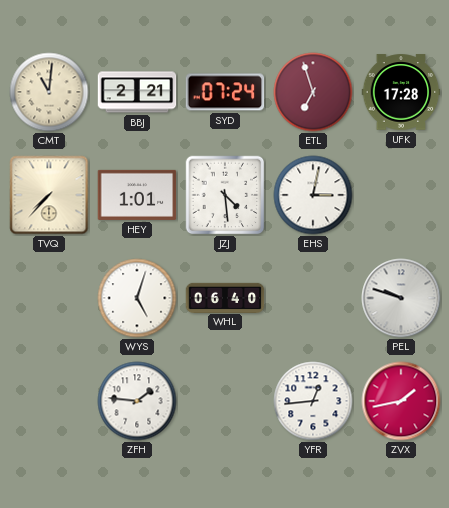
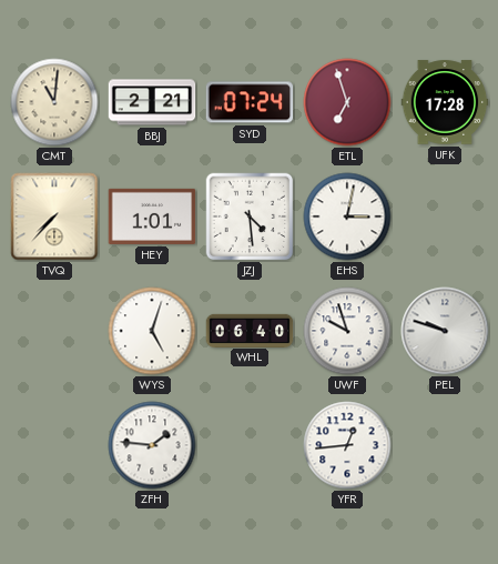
UWF: none -> 9:57
ZVX: 1:43 -> none
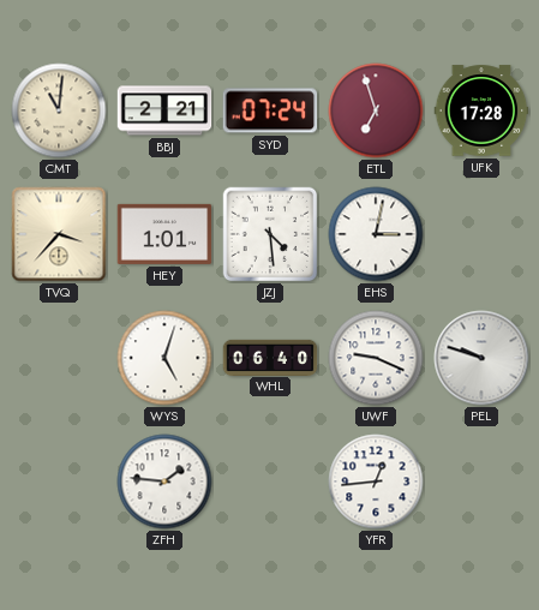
TVQ: 7:37 -> 3:37
UWF: 9:57 -> 9:19
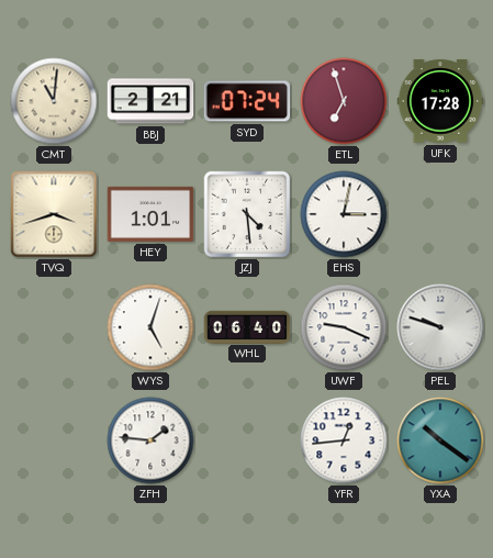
TVQ: 3:37 -> 3:42
YXA: none -> 10:21
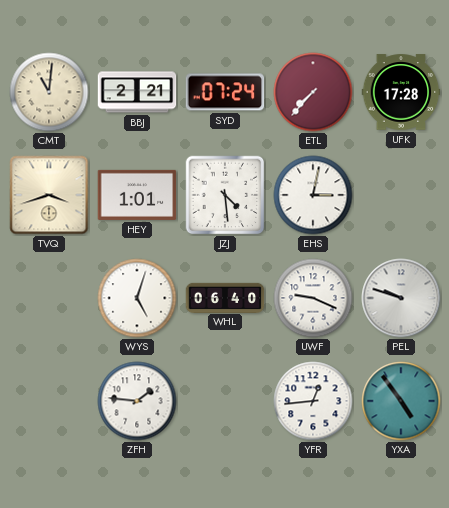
ETL: 6:57 -> 7:37
YXA: 10:21 -> 4:54
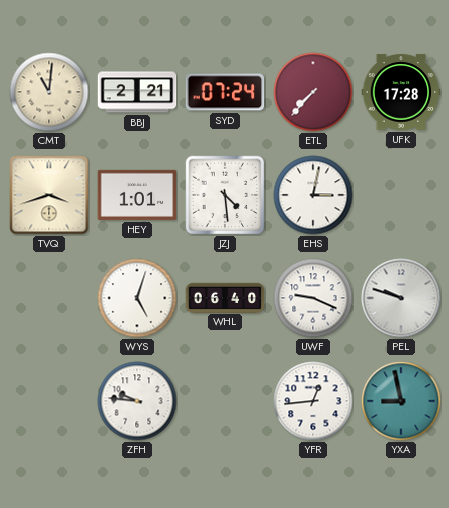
ZFH: 1:46 -> 9:46
YXA: 4:54 -> 8:58
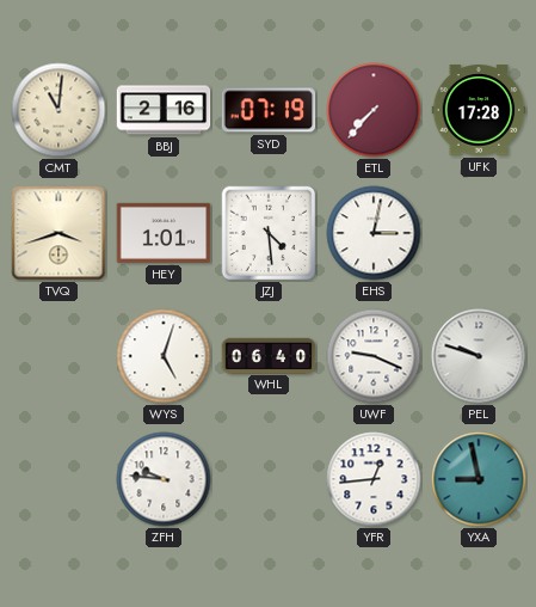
BBJ: 2:21 -> 2:16
SYD: 07:24 -> 07:19
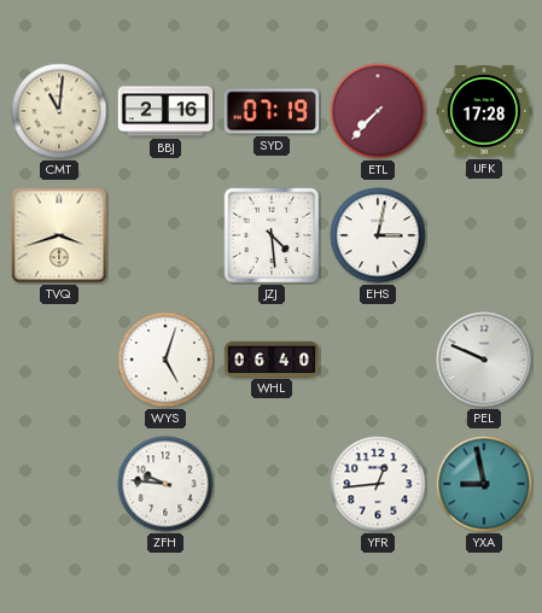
HEY: 1:01 -> none
UWF: 9:19 -> none
PEL: 9:48 -> 9:49
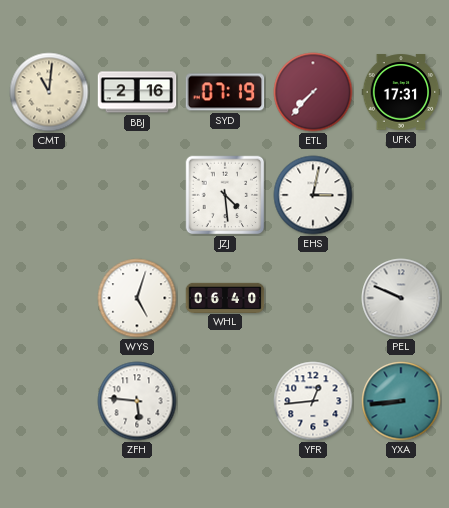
UFK: 17:28 -> 17:31
TVQ: 3:42 -> none
ZFH: 9:46 -> 5:46
YXA: 8:58 -> 8:44
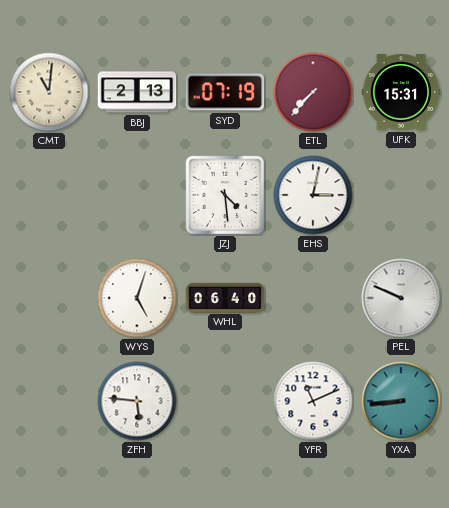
BBJ: 2:16 -> 2:13
UFK: 17:31 -> 15:31
YFR: 12:44 -> 11:11
